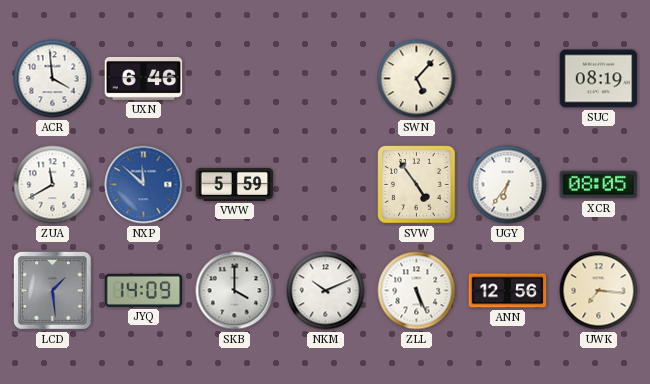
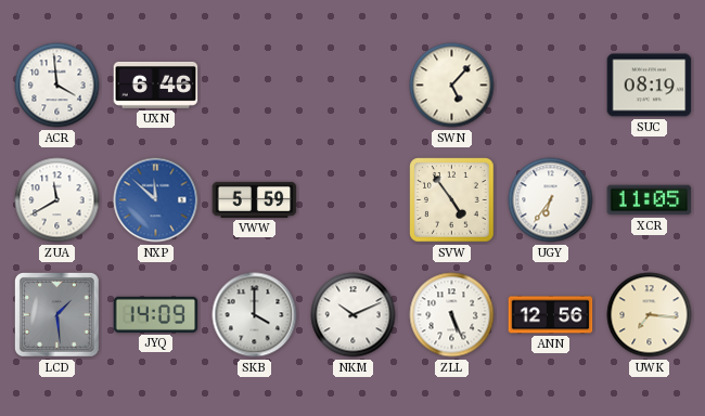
XCR: 08:05 -> 11:05
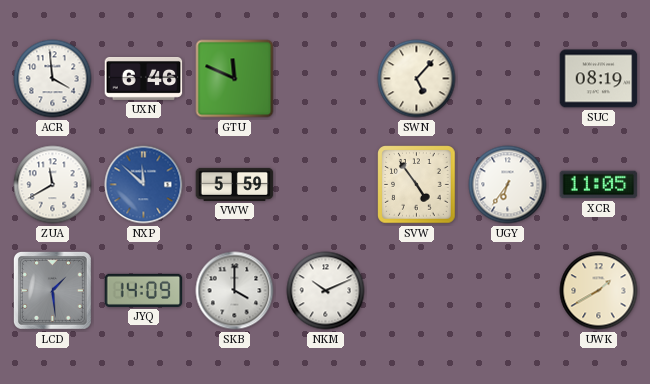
GTU: none -> 11:49
ZLL: 5:26 -> none
ANN: 12:56 -> none
UWK: 7:16 -> 1:40
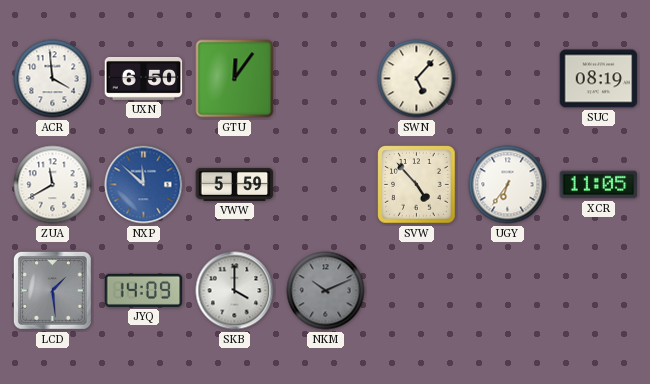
UXN: 6:46 -> 6:50
GTU: 11:49 -> 12:06
SVW: 4:54 -> 4:53
NKM dial: white -> grey
UWK: 1:40 -> none
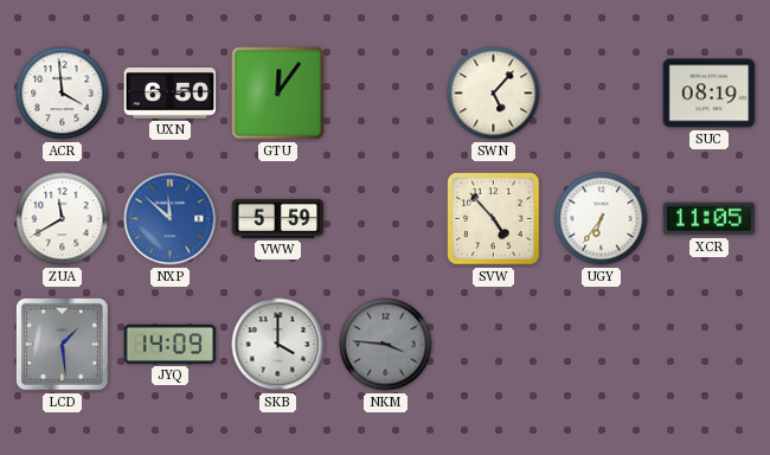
NKM: 10:11 -> 3:46
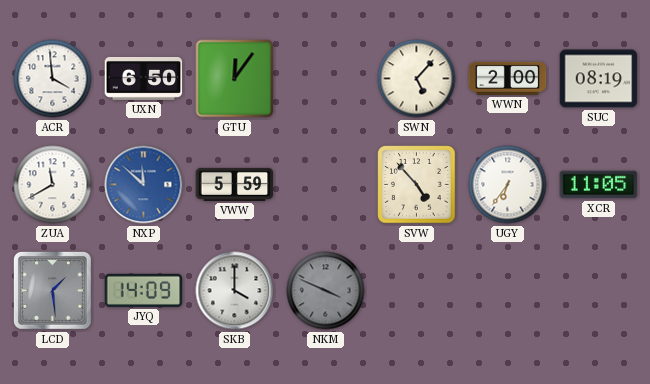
WWN: none -> 2:00
NKM: 3:46 -> 3:49
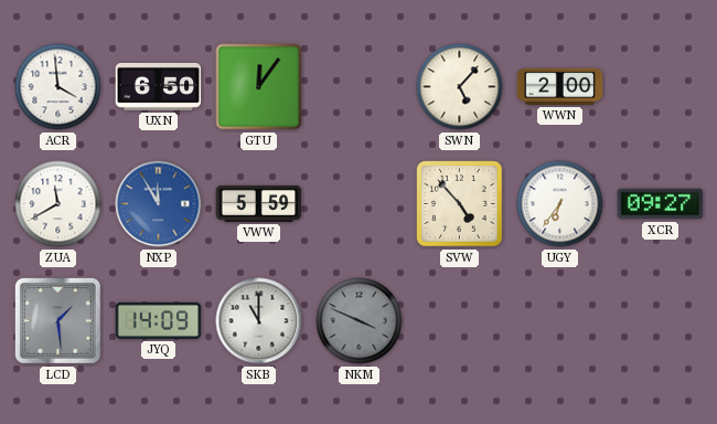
SUC: 08:19 -> none
NXP: 11:52 -> 11:55
XCR: 11:05 -> 09:27
SKB: 4:00 -> 11:00
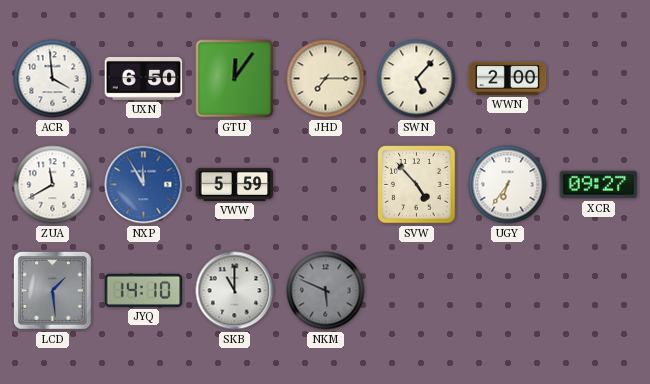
JHD: none -> 7:15
JYQ: 14:09 -> 14:10
NKM: 3:49 -> 5:49
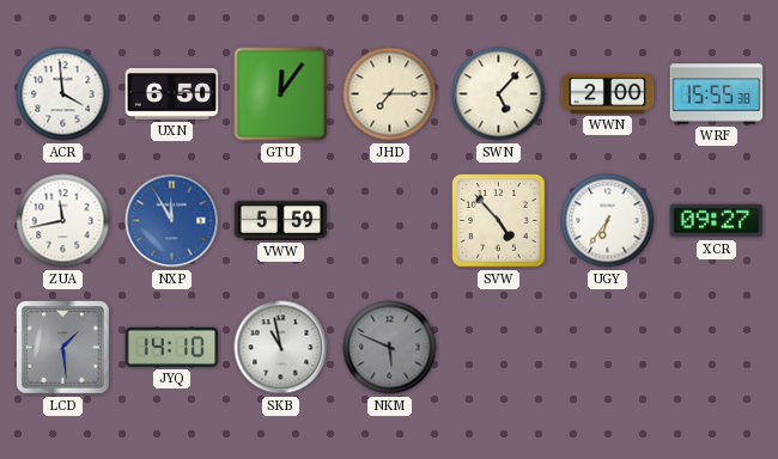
WRF: none -> 15:55
ZUA: 11:40 -> 11:43
SKB: 11:00 -> 10:58
